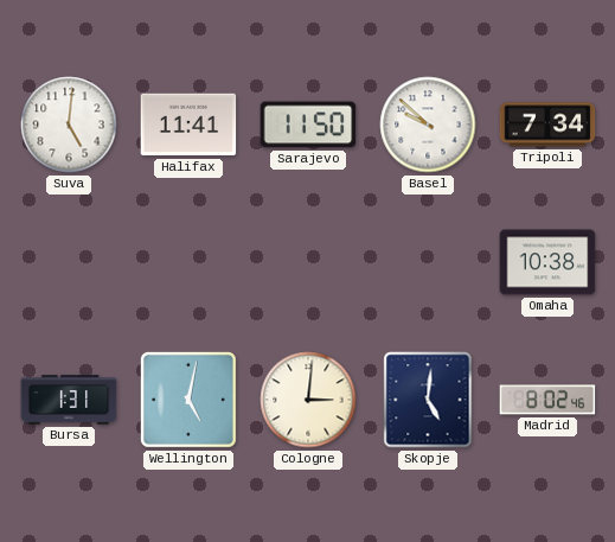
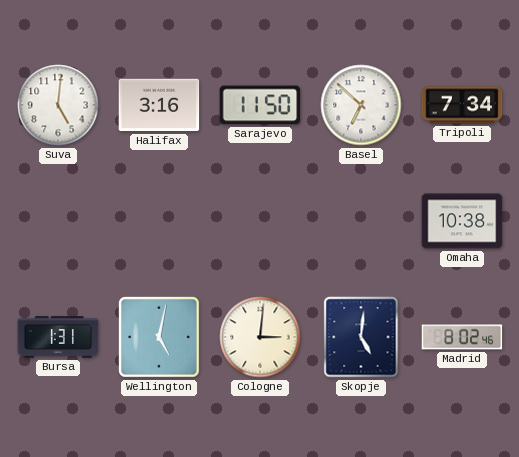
Halifax: 11:41 -> 3:16
Basel: 9:52 -> 6:52
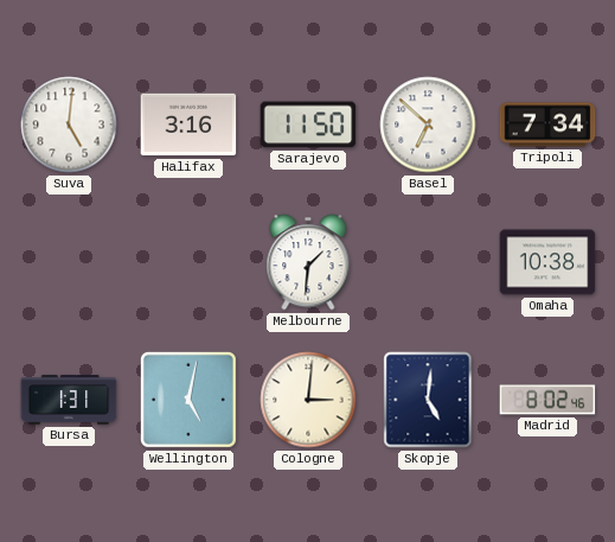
Melbourne: none -> 1:31
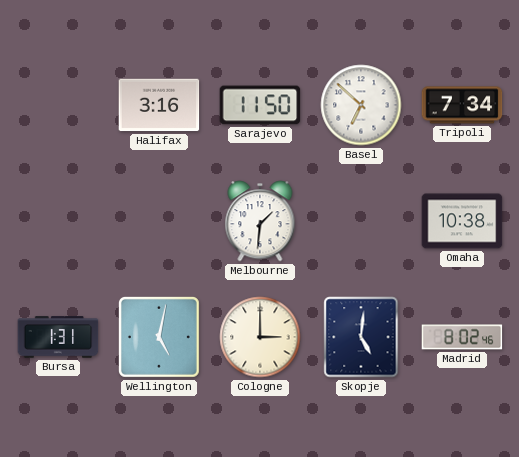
Suva: 5:01 -> none
Cologne: 3:01 -> 3:00
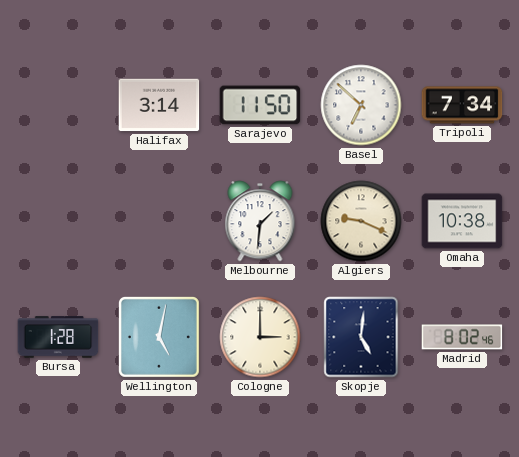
Halifax: 3:16 -> 3:14
Algiers: none -> 9:19
Bursa: 1:31 -> 1:28
